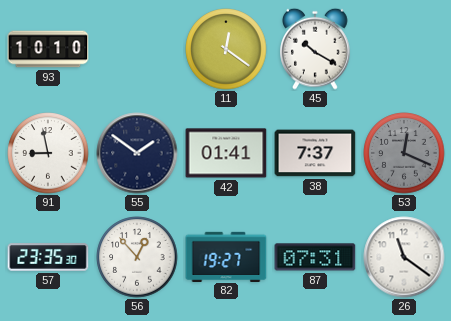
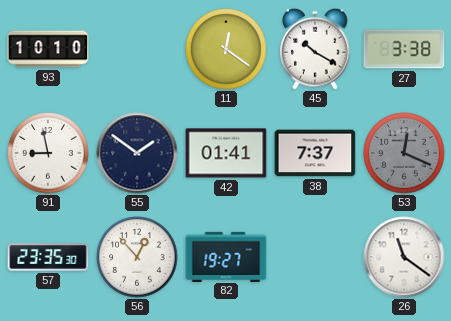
27: none -> 3:38
87: 07:31 -> none
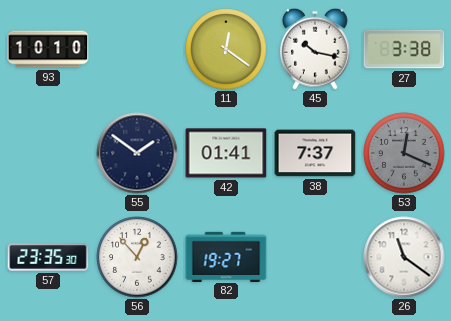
45: 10:20 -> 10:17
91: 8:58 -> none
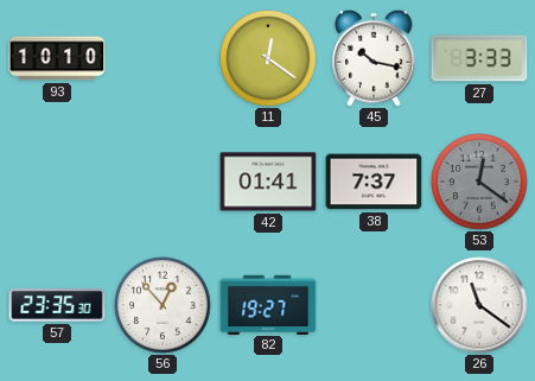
27: 3:38 -> 3:33
55: 1:51 -> none
53: 12:19 -> 12:21
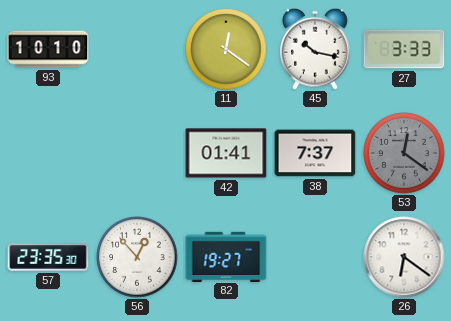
26: 11:21 -> 6:21
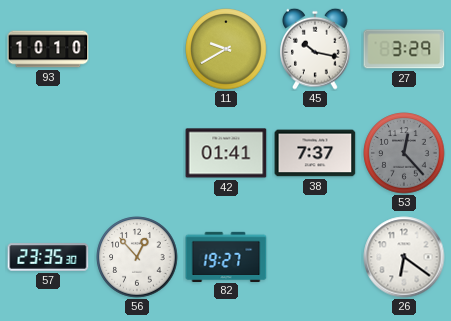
11: 12:21 -> 9:40
27: 3:33 -> 3:29
53: 12:21 -> 12:23
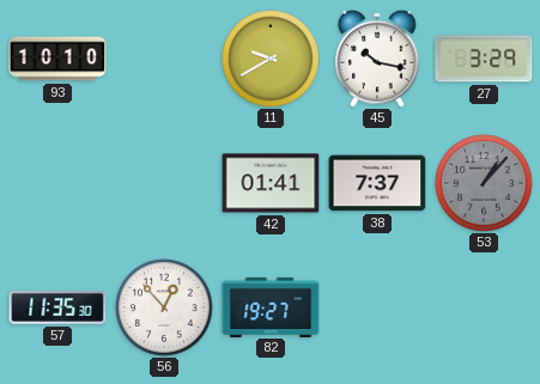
53: 12:23 -> 1:07
57: 23:35 -> 11:35
26: 6:21 -> none
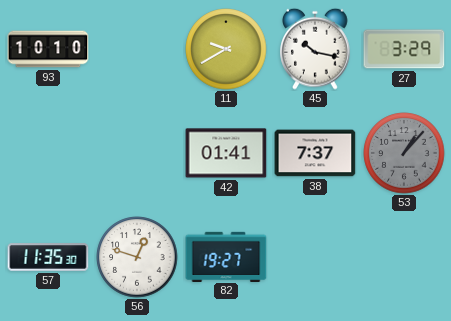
56: 12:53 -> 12:48
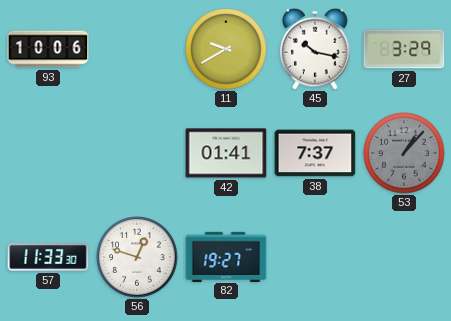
93: 10:10 -> 10:06
57: 11:35 -> 11:33
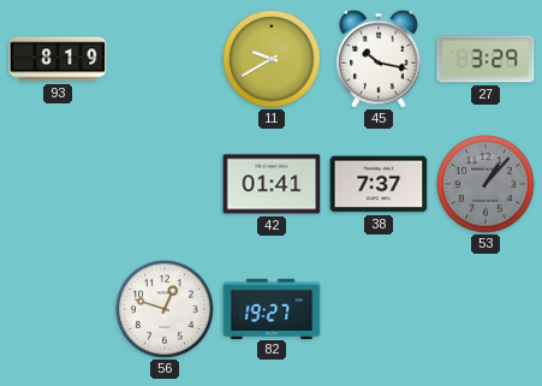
93: 10:06 -> 8:19
57: 11:33 -> none
